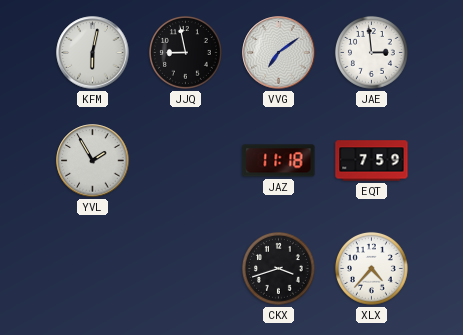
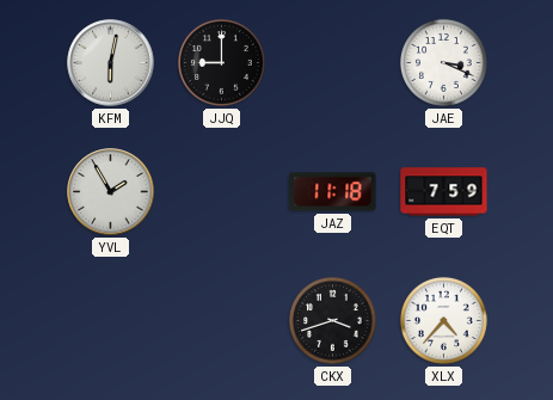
JJQ: 8:58 -> 9:00
VVG: 7:09 -> none
JAE: 2:59 -> 3:19
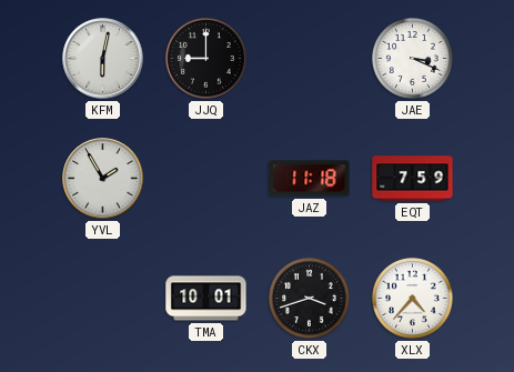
TMA: none -> 10:01
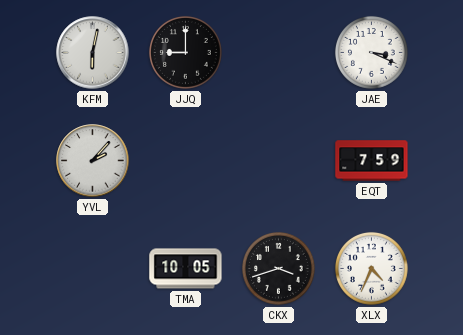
YVL: 1:55 -> 2:07
JAZ: 11:18 -> none
TMA: 10:01 -> 10:05
XLX: 4:37 -> 4:34
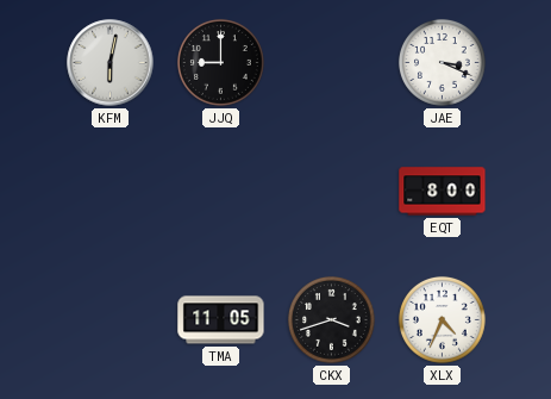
YVL: 2:07 -> none
EQT: 7:59 -> 8:00
TMA: 10:05 -> 11:05
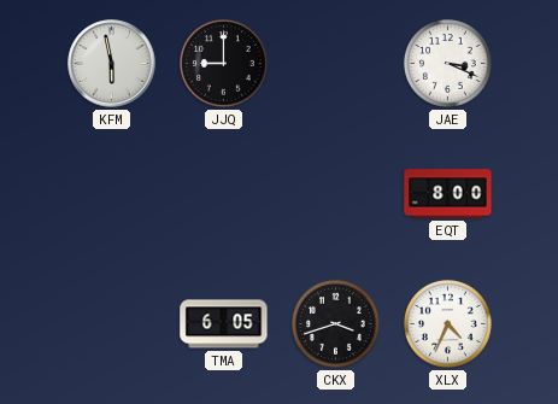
KFM: 6:02 -> 5:58
TMA: 11:05 -> 6:05
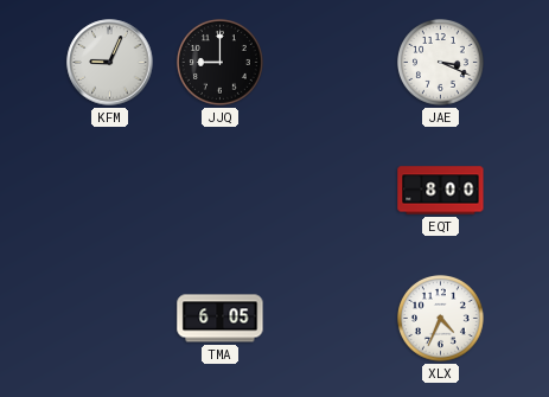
KFM: 5:58 -> 9:04
CKX: 3:42 -> none
